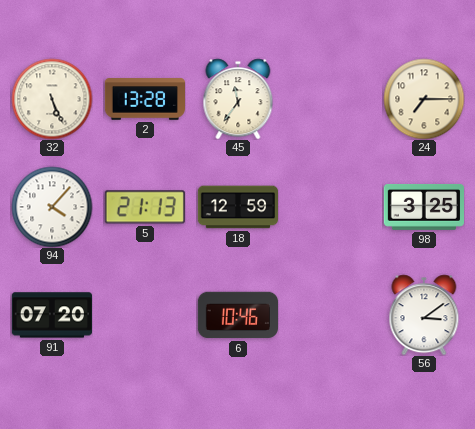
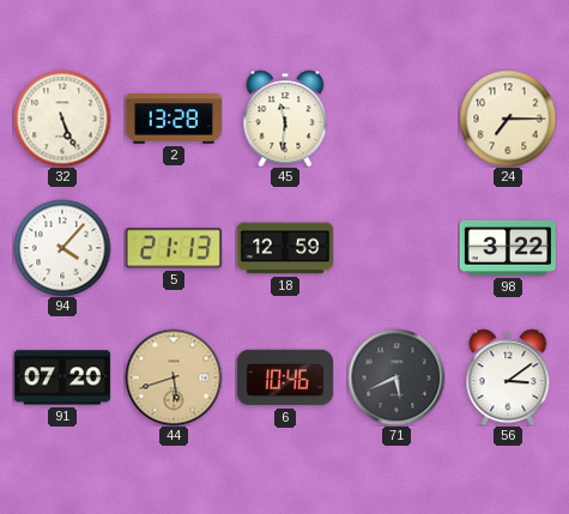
45: 11:36 -> 11:31
98: 3:25 -> 3:22
44: none -> 5:42
71: none -> 5:41
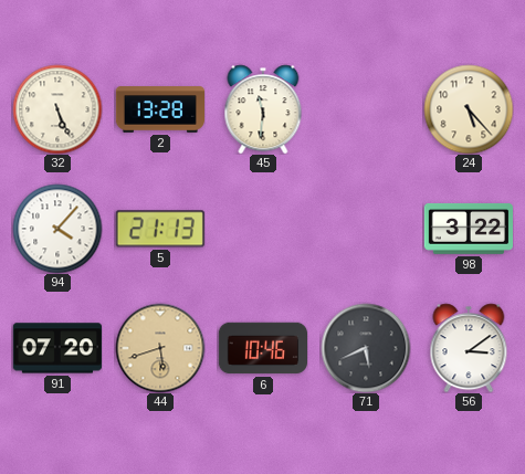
24: 7:15 -> 5:23
18: 12:59 -> none
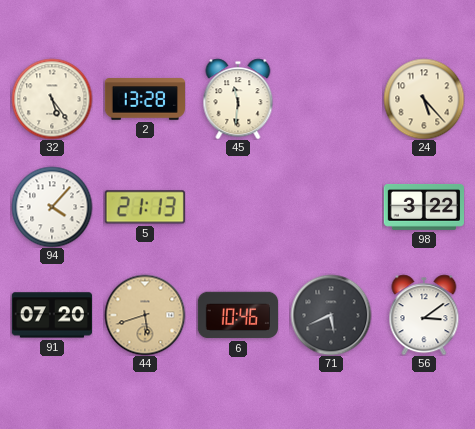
32: 5:26 -> 5:24
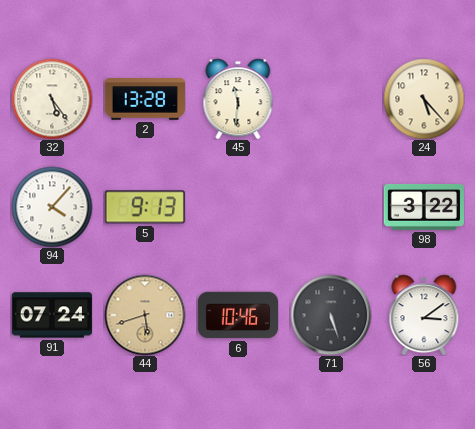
5: 21:13 -> 9:13
91: 07:20 -> 07:24
71: 5:41 -> 5:27
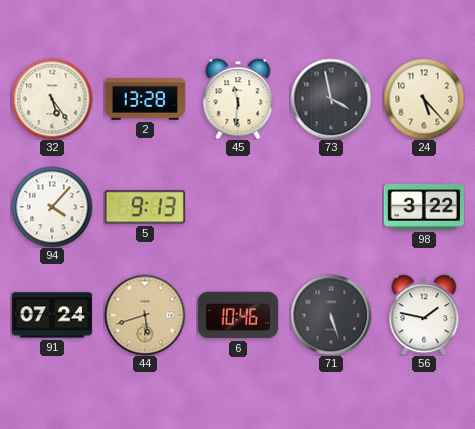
73: none -> 3:58
56: 3:09 -> 1:47
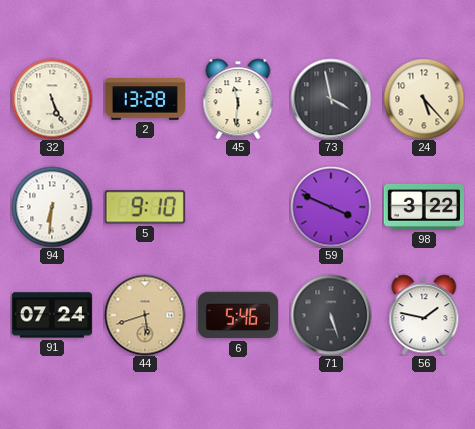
32: 5:24 -> 5:26
94: 4:07 -> 6:31
5: 9:13 -> 9:10
59: none -> 3:49
6: 10:46 -> 5:46
